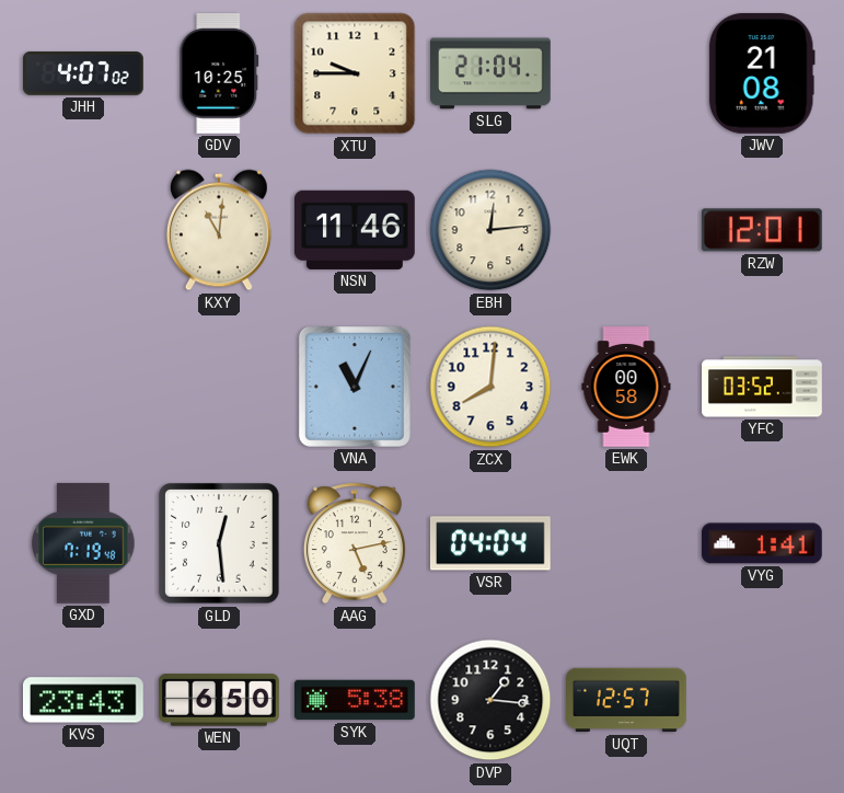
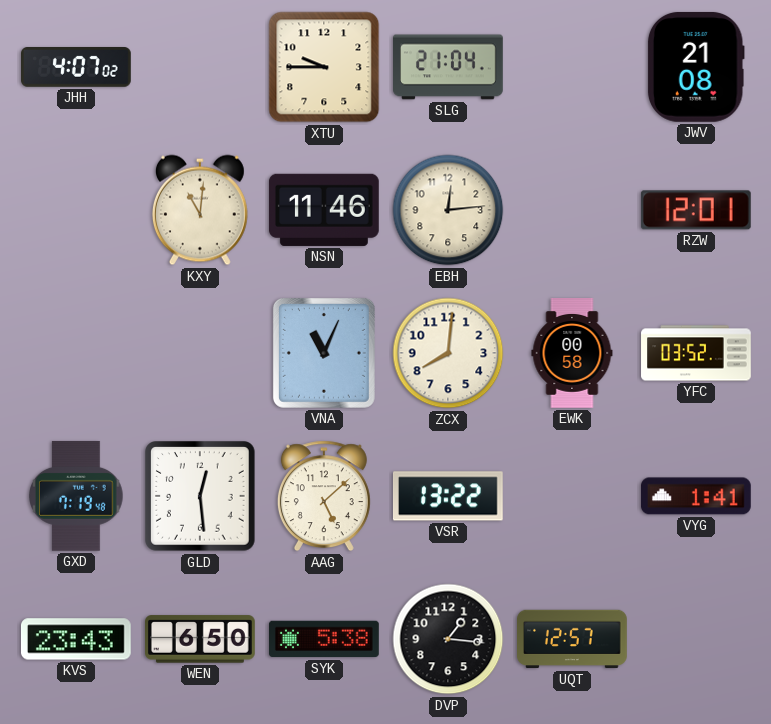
GDV: 10:25 -> none
AAG: 5:13 -> 5:08
VSR: 04:04 -> 13:22
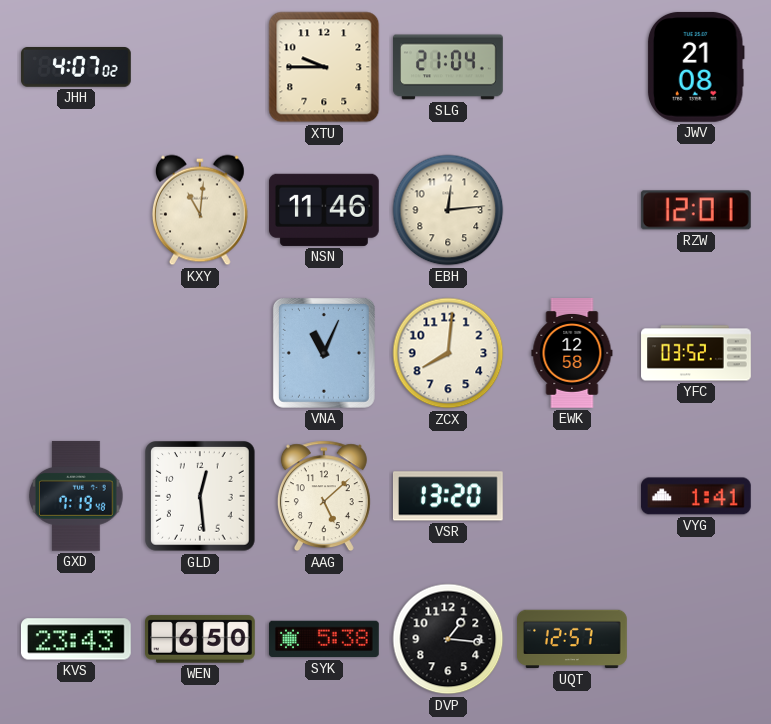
EWK: 00:58 -> 12:58
VSR: 13:22 -> 13:20
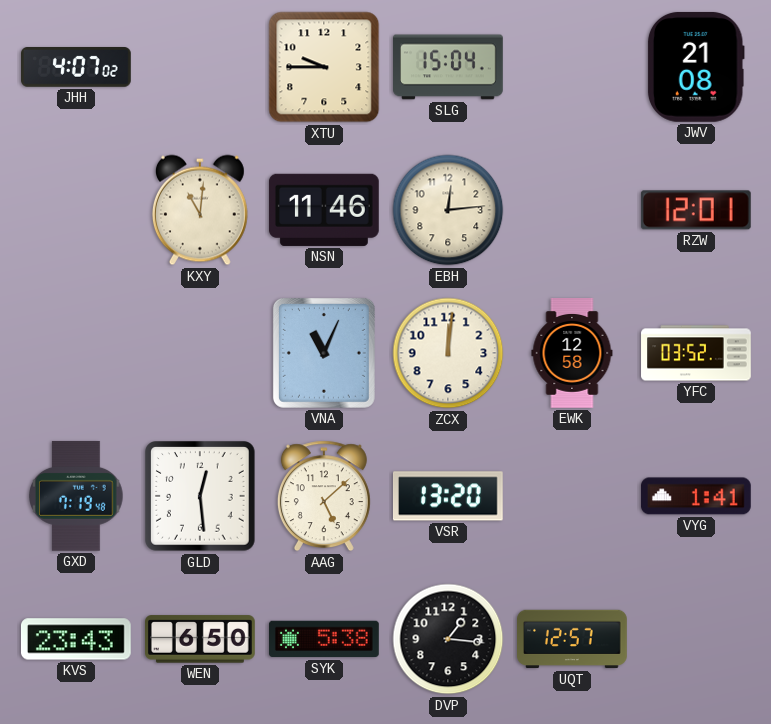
SLG: 21:04 -> 15:04
ZCX: 8:01 -> 12:01
